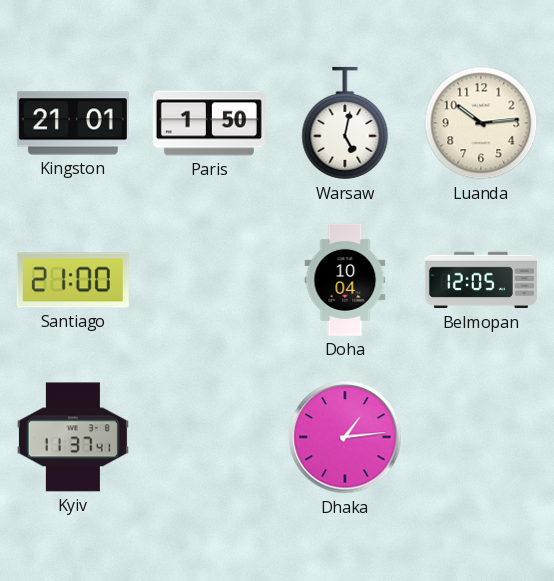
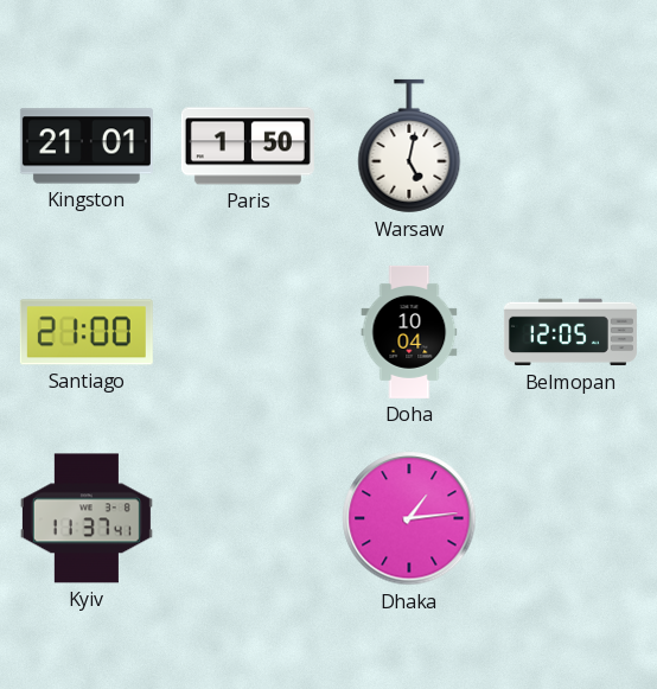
Luanda: 10:14 -> none
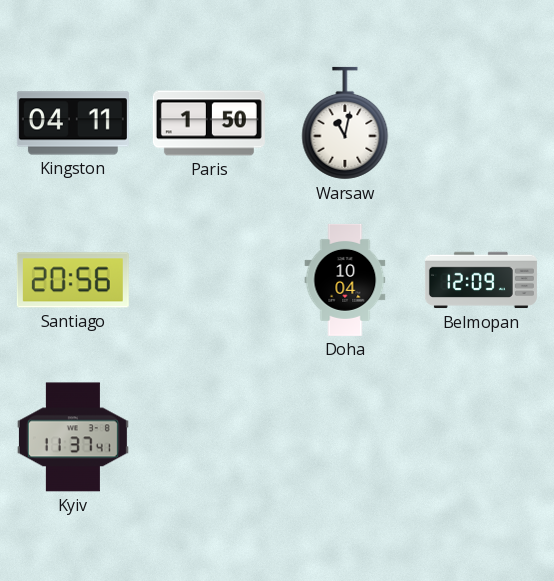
Kingston: 21:01 -> 04:11
Warsaw: 5:02 -> 11:02
Santiago: 21:00 -> 20:56
Belmopan: 12:05 -> 12:09
Dhaka: 1:14 -> none
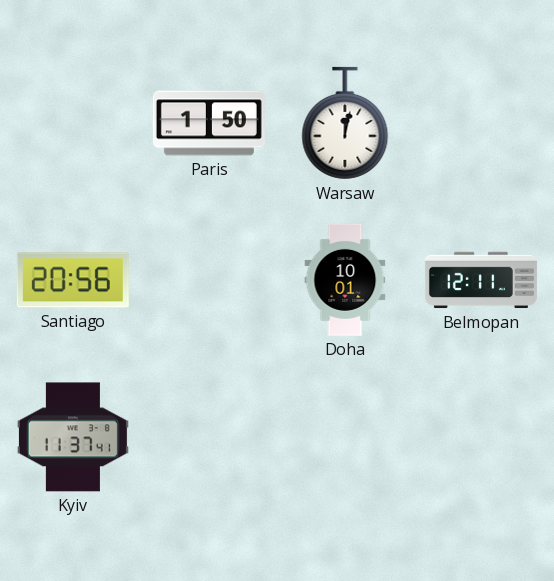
Kingston: 04:11 -> none
Warsaw: 11:02 -> 12:02
Doha: 10:04 -> 10:01
Belmopan: 12:09 -> 12:11
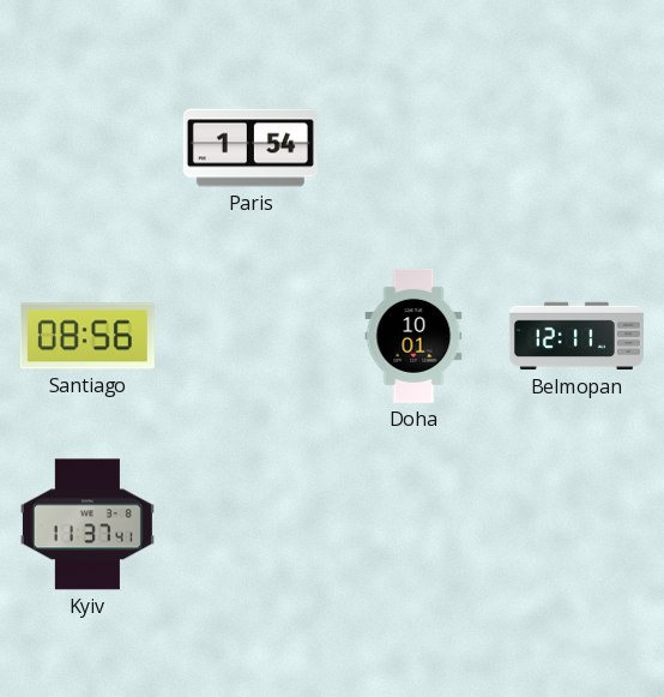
Paris: 1:50 -> 1:54
Warsaw: 12:02 -> none
Santiago: 20:56 -> 08:56
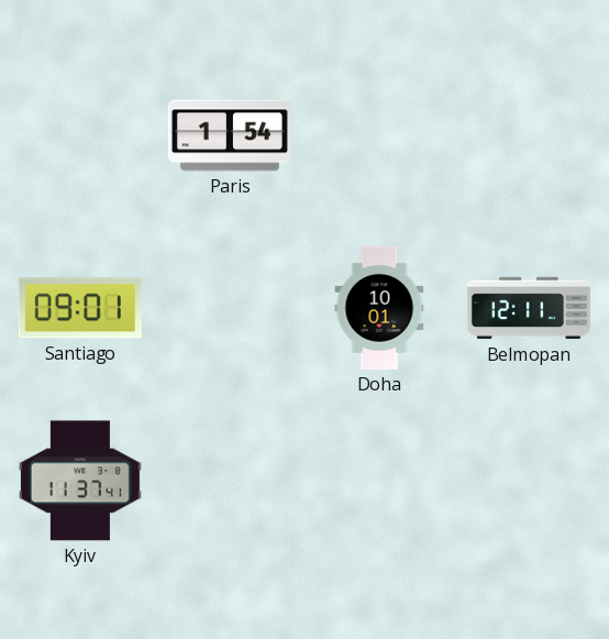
Santiago: 08:56 -> 09:01
